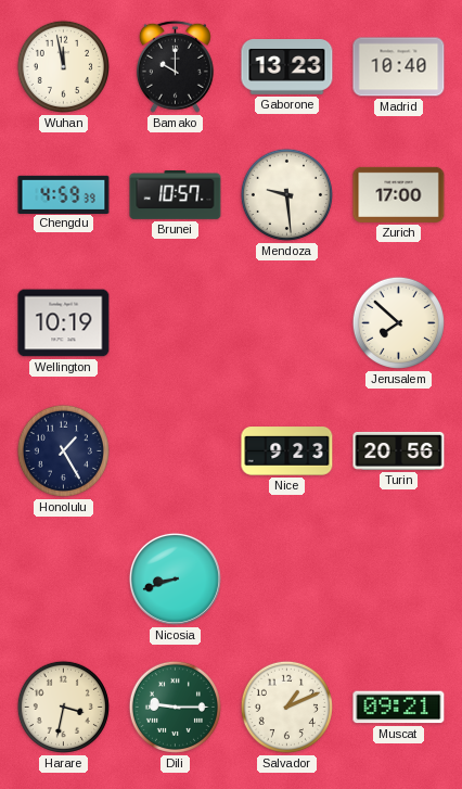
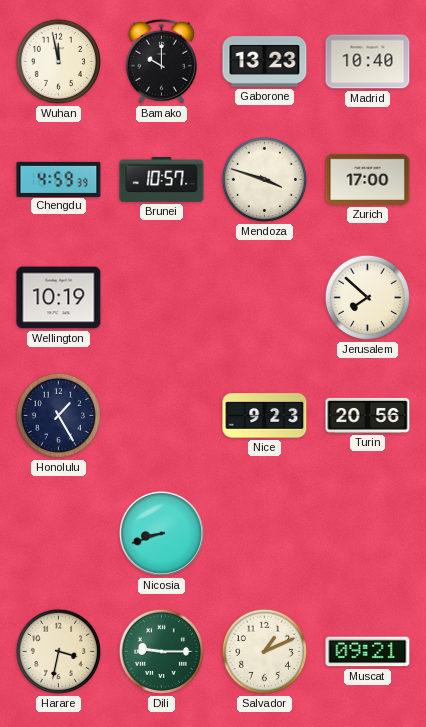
Mendoza: 9:29 -> 3:48
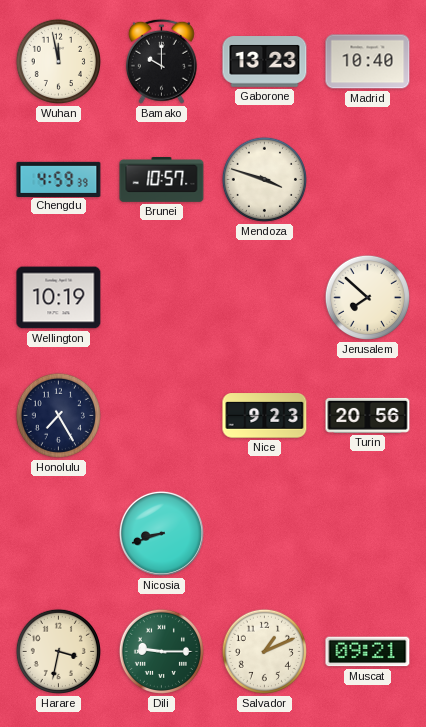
Zurich: 17:00 -> none
Honolulu: 1:25 -> 7:25
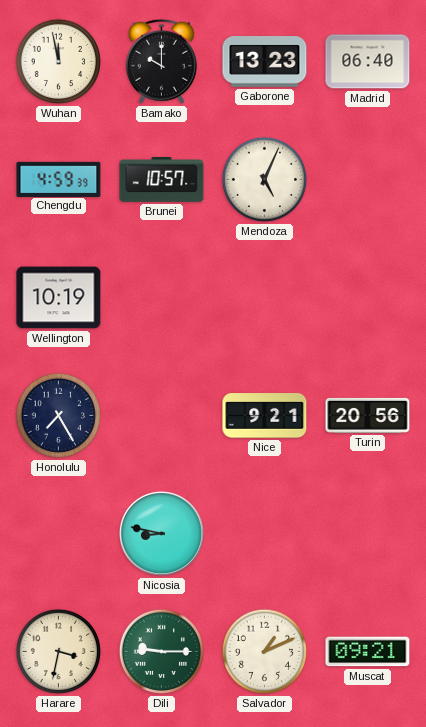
Madrid: 10:40 -> 06:40
Mendoza: 3:48 -> 5:04
Jerusalem: 7:52 -> none
Nice: 9:23 -> 9:21
Nicosia: 8:42 -> 8:47
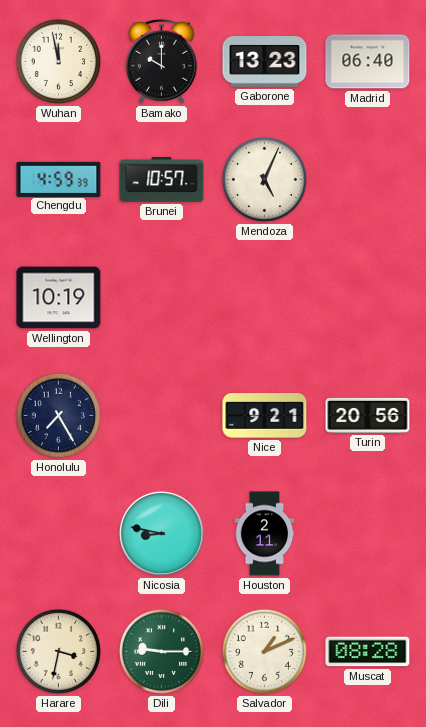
Houston: none -> 2:11
Muscat: 09:21 -> 08:28
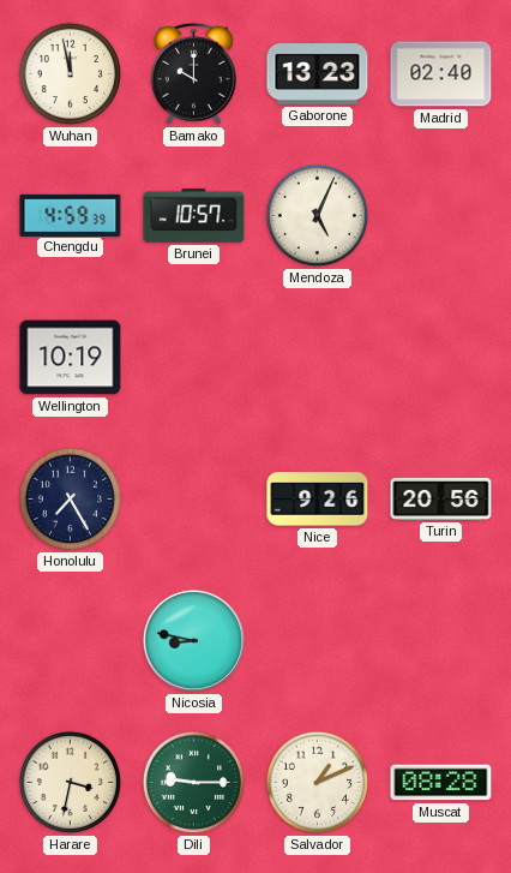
Madrid: 06:40 -> 02:40
Nice: 9:21 -> 9:26
Houston: 2:11 -> none
